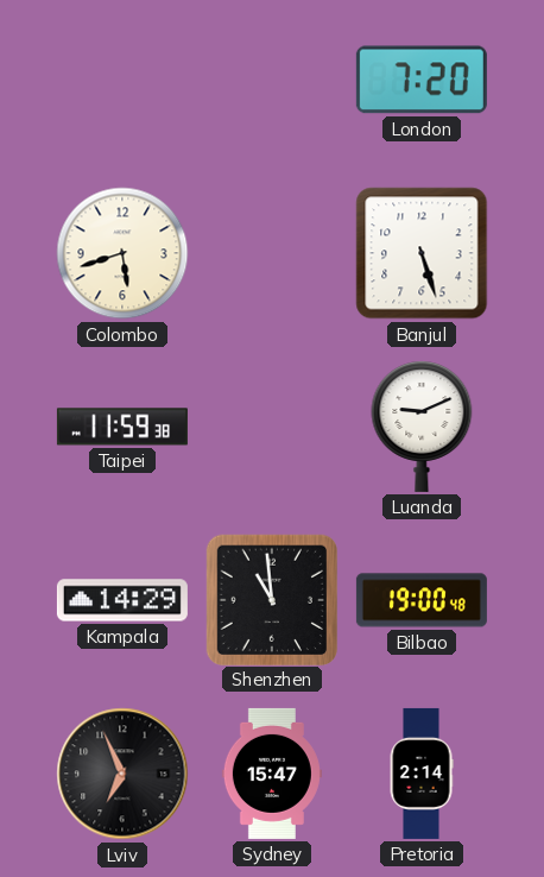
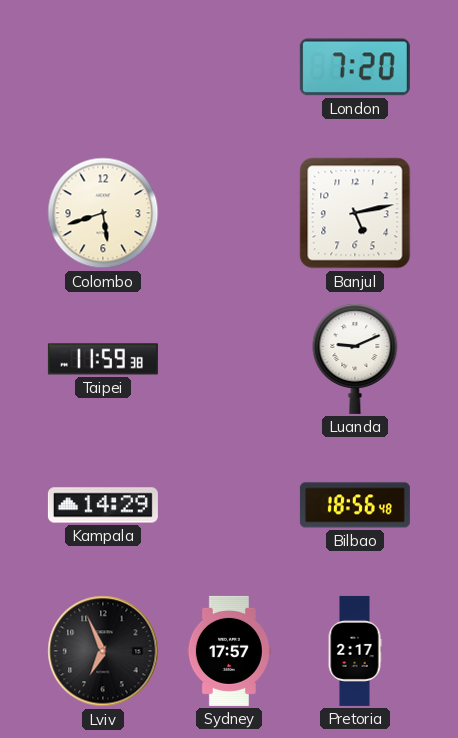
Banjul: 5:27 -> 5:13
Shenzhen: 10:59 -> none
Bilbao: 19:00 -> 18:56
Sydney: 15:47 -> 17:57
Pretoria: 2:14 -> 2:17
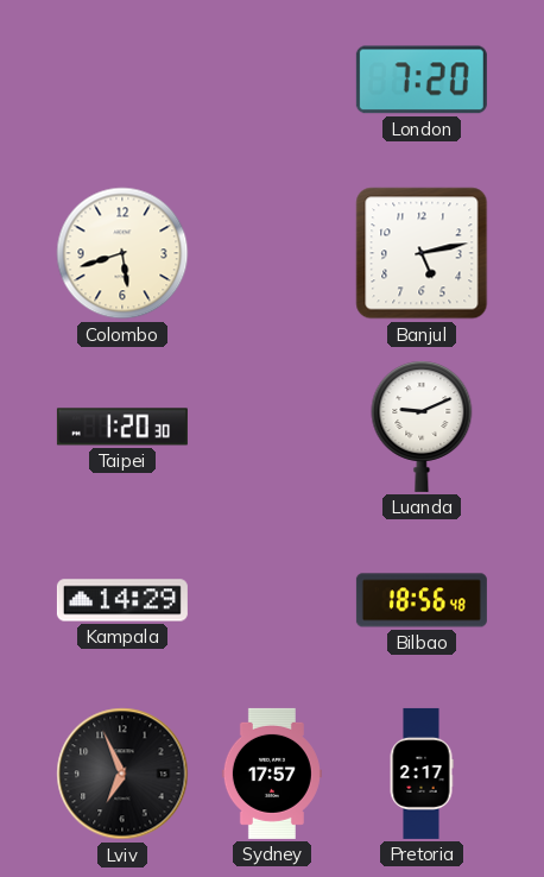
Taipei: 11:59 -> 1:20
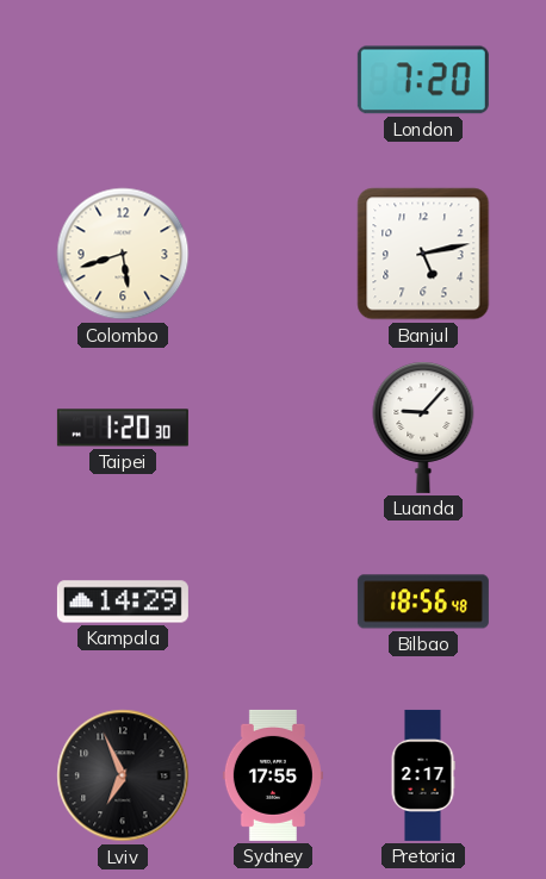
Luanda: 9:11 -> 9:07
Sydney: 17:57 -> 17:55
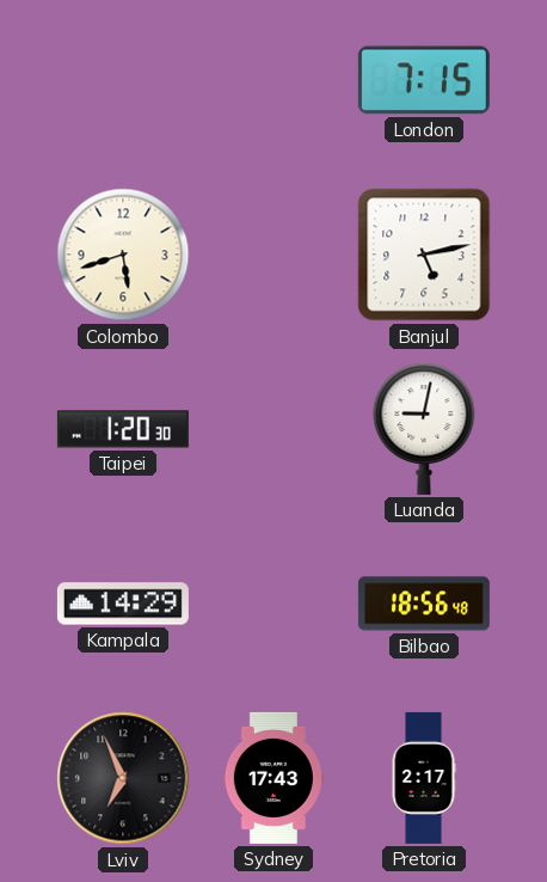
London: 7:20 -> 7:15
Luanda: 9:07 -> 9:02
Sydney: 17:55 -> 17:43
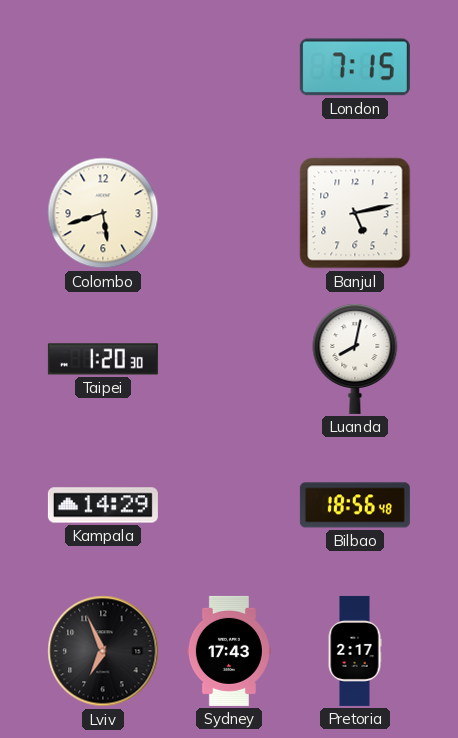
Luanda: 9:02 -> 8:02
